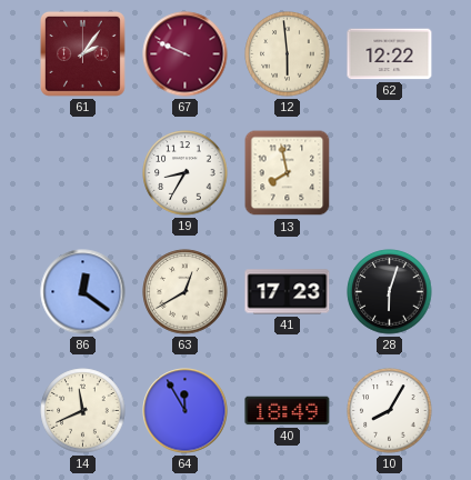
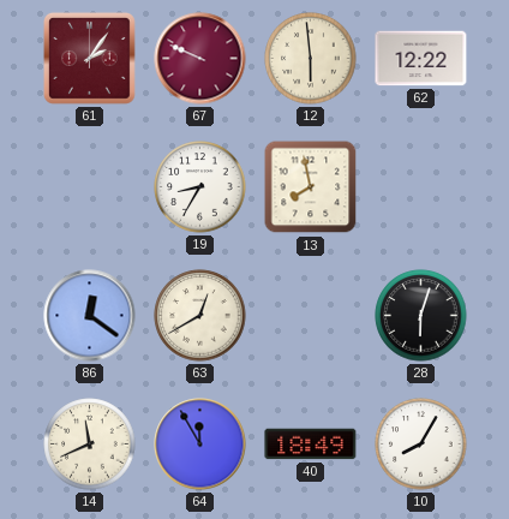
41: 17:23 -> none
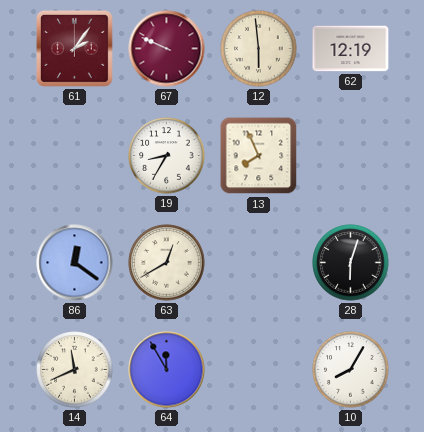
62: 12:22 -> 12:19
13: 7:58 -> 7:56
40: 18:49 -> none
